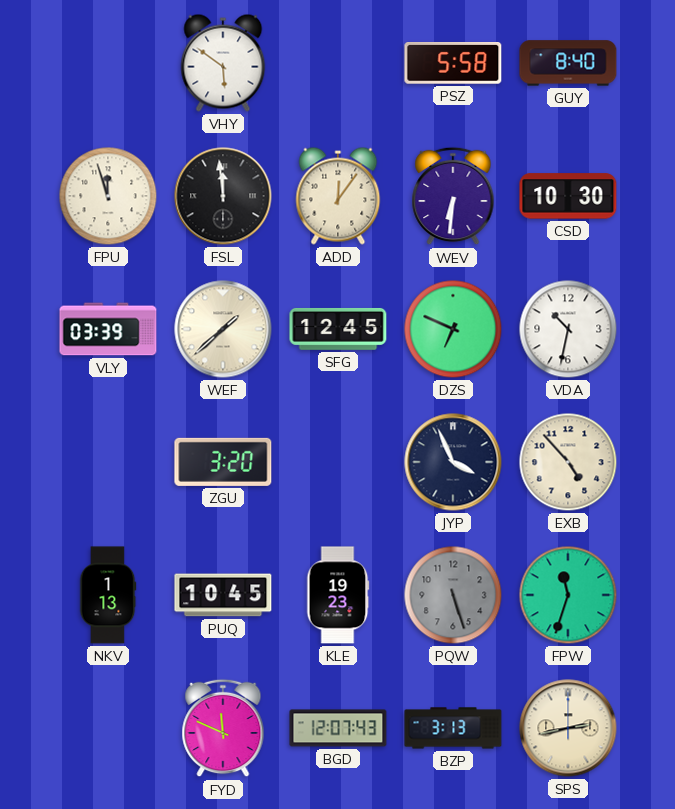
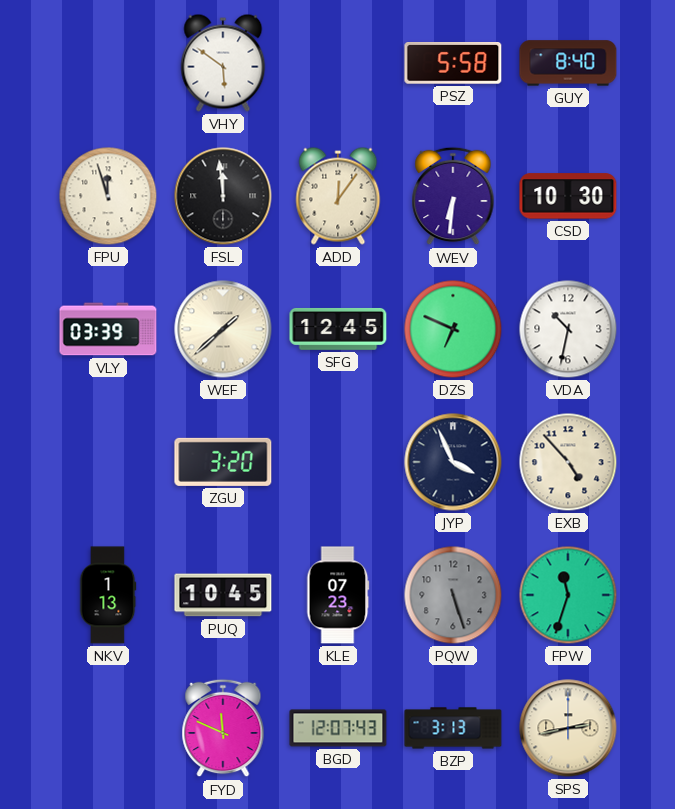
KLE: 19:23 -> 07:23
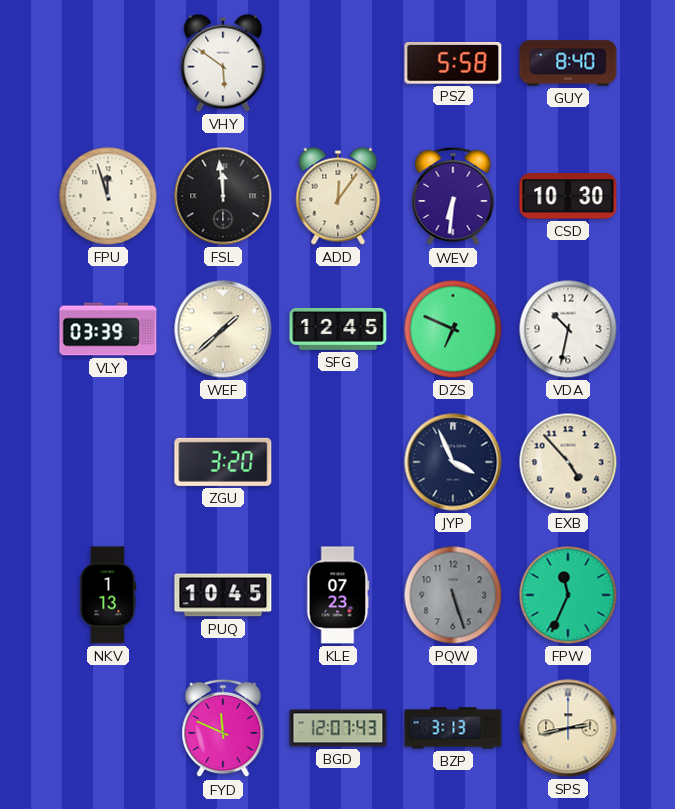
FPW: 11:33 -> 11:34
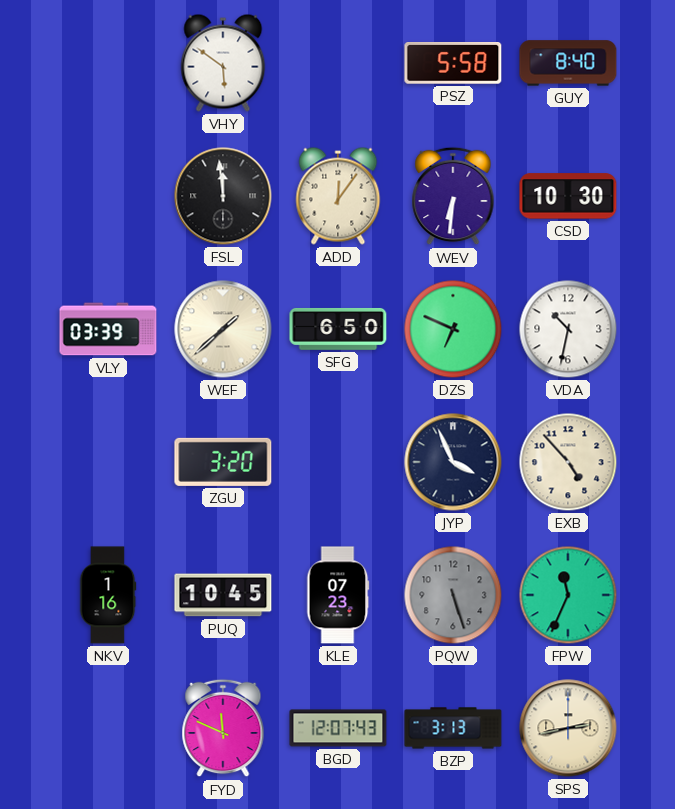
FPU: 11:57 -> none
SFG: 12:45 -> 6:50
NKV: 1:13 -> 1:16
